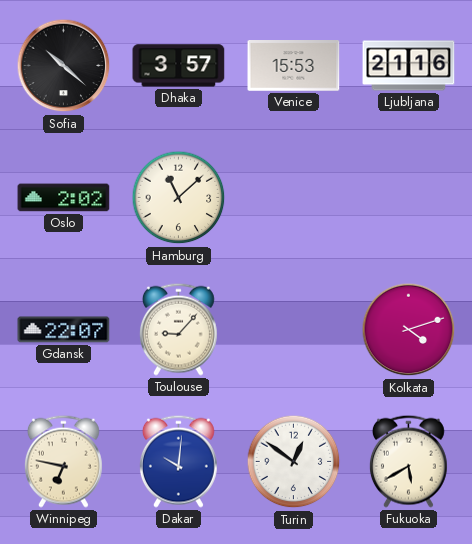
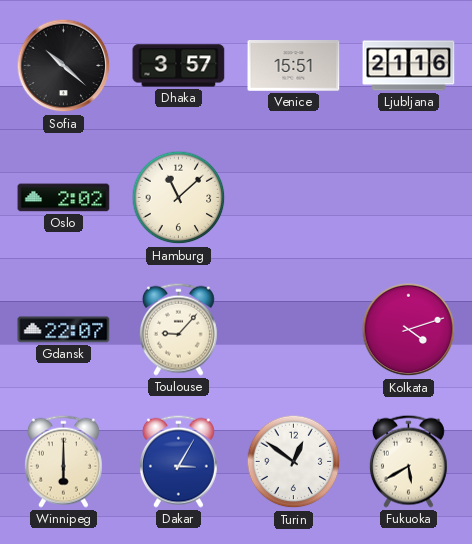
Venice: 15:53 -> 15:51
Winnipeg: 6:47 -> 6:00
Dakar: 10:01 -> 3:05
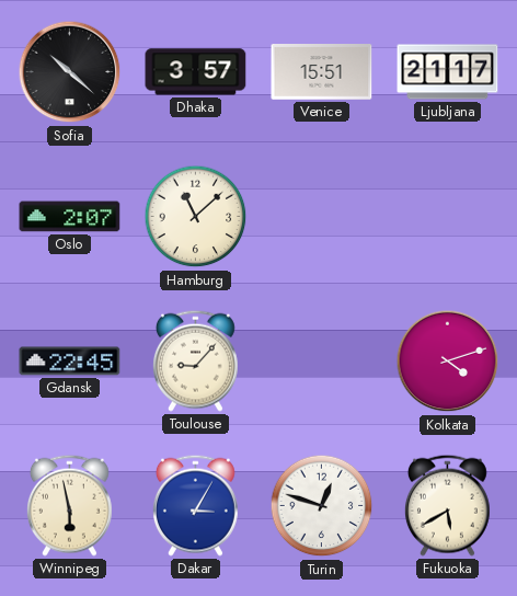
Ljubljana: 21:16 -> 21:17
Oslo: 2:02 -> 2:07
Gdansk: 22:07 -> 22:45
Winnipeg: 6:00 -> 5:58
Turin: 12:51 -> 12:48
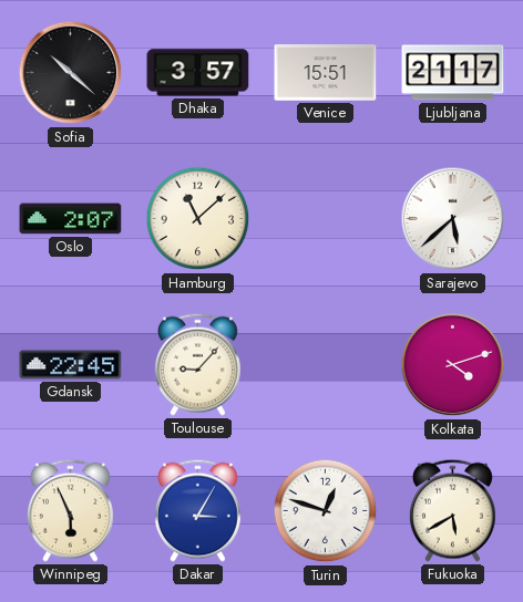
Sarajevo: none -> 5:38
Winnipeg: 5:58 -> 5:56
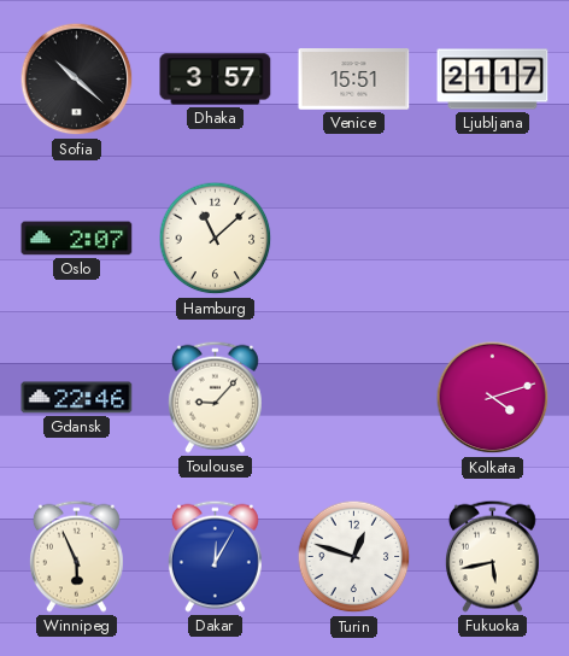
Sarajevo: 5:38 -> none
Gdansk: 22:45 -> 22:46
Dakar: 3:05 -> 12:05
Fukuoka: 5:40 -> 5:43
